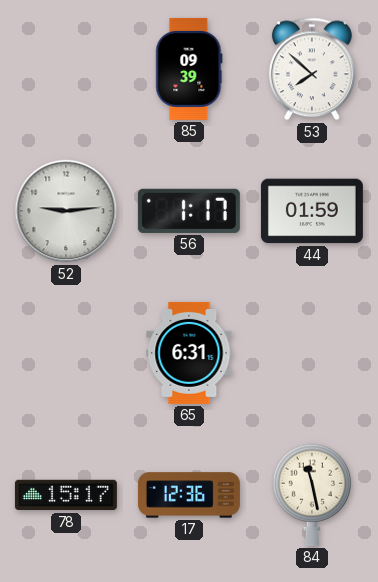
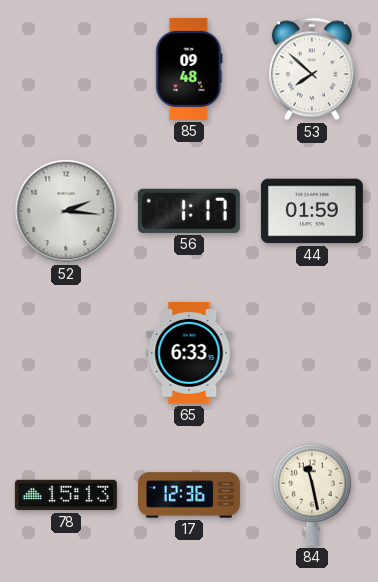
85: 09:39 -> 09:48
52: 9:14 -> 2:16
65: 6:31 -> 6:33
78: 15:17 -> 15:13
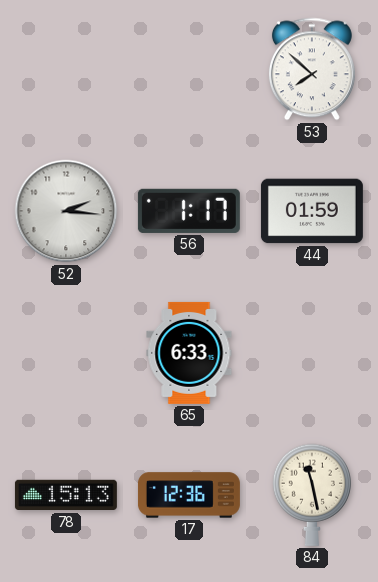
85: 09:48 -> none
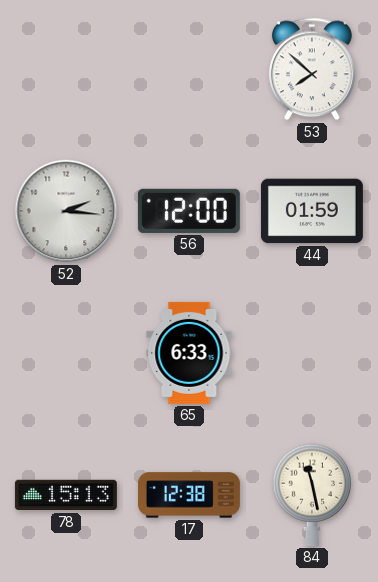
56: 1:17 -> 12:00
17: 12:36 -> 12:38
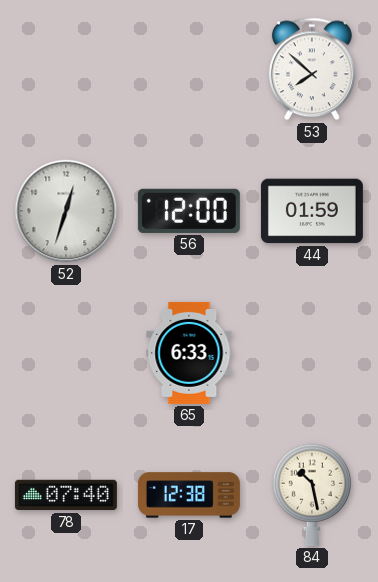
52: 2:16 -> 12:33
78: 15:13 -> 07:40
84: 11:28 -> 10:28
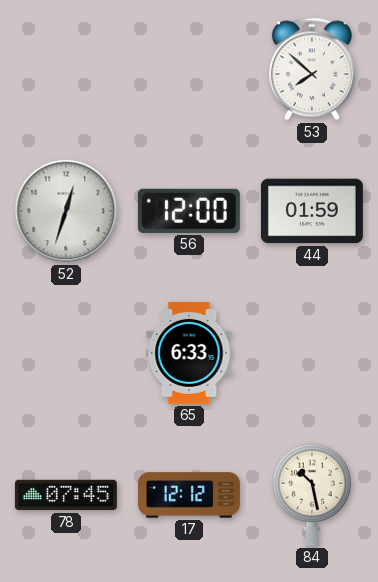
78: 07:40 -> 07:45
17: 12:38 -> 12:12
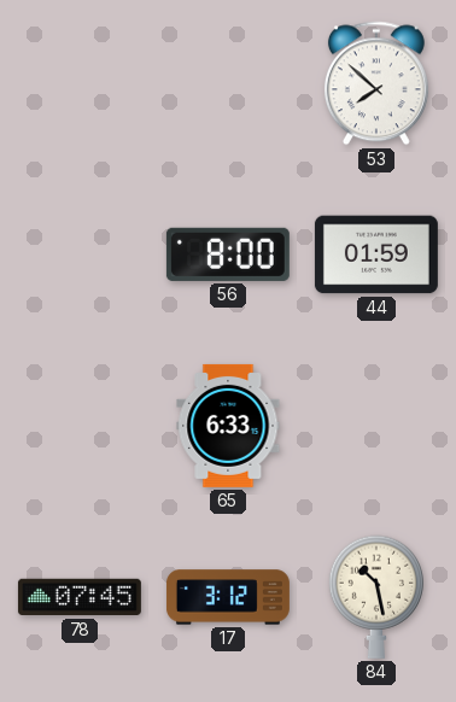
52: 12:33 -> none
56: 12:00 -> 8:00
17: 12:12 -> 3:12
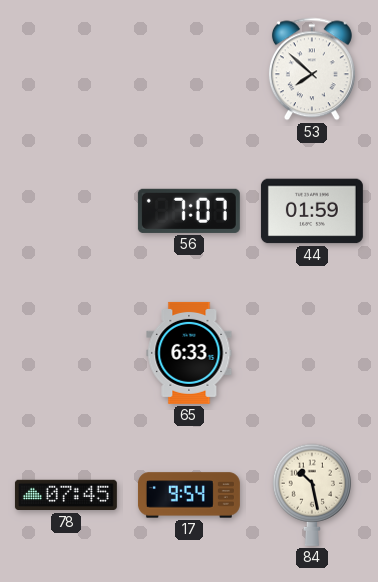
56: 8:00 -> 7:07
17: 3:12 -> 9:54
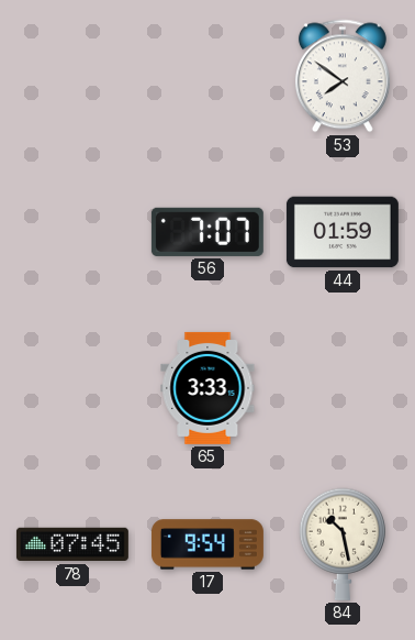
53: 7:52 -> 7:51
65: 6:33 -> 3:33
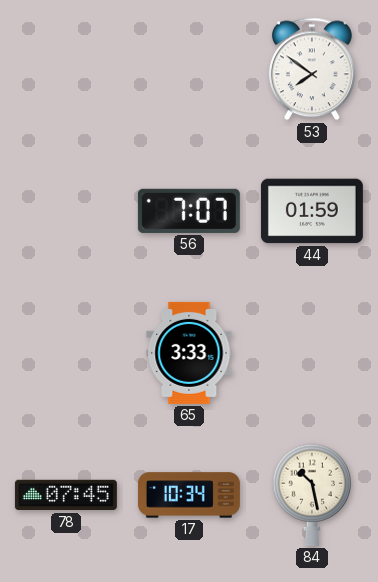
17: 9:54 -> 10:34
